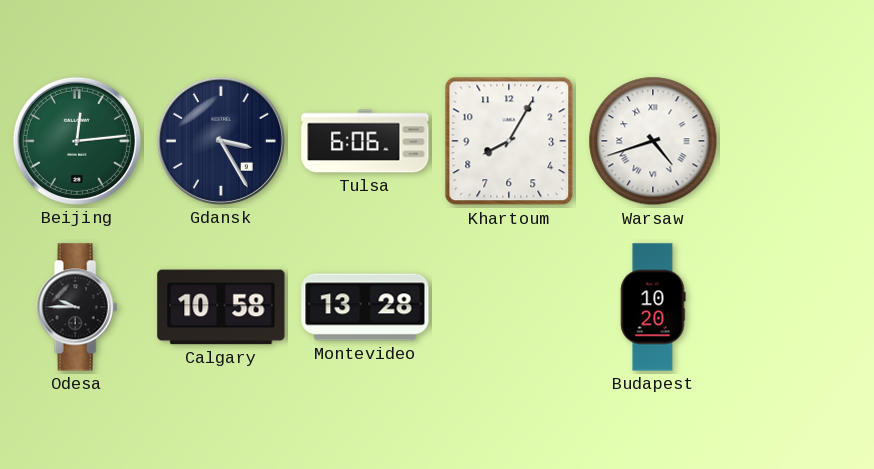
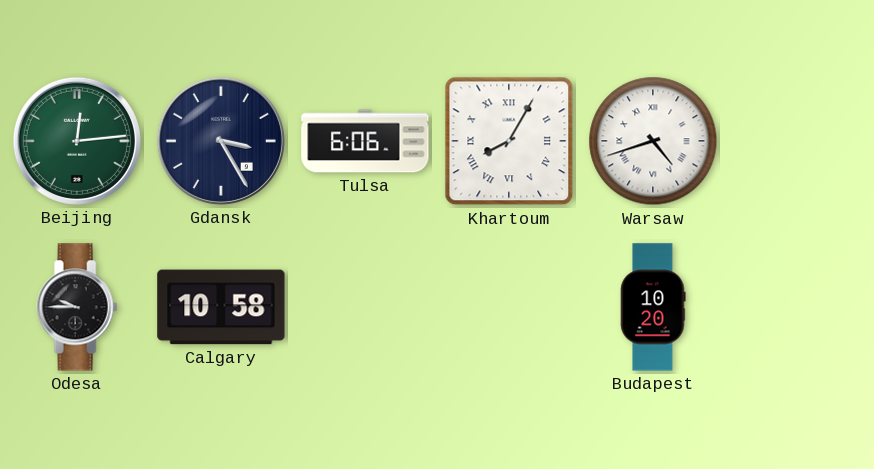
Khartoum numerals: Arabic -> Roman
Montevideo: 13:28 -> none
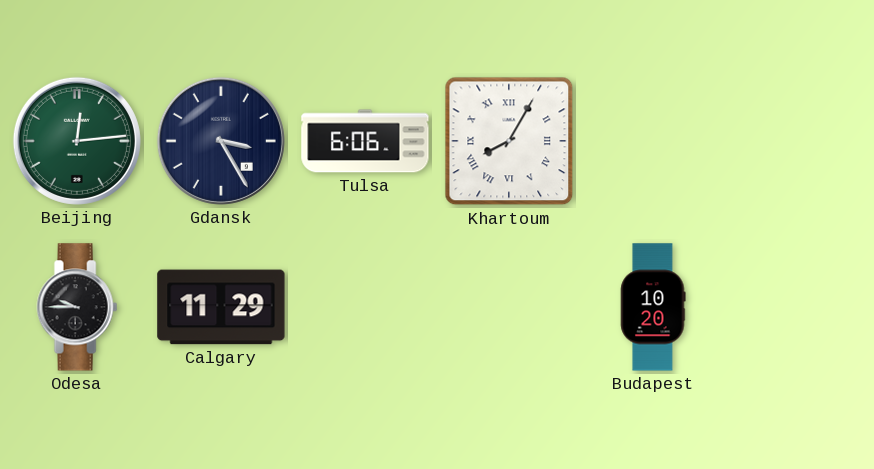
Warsaw: 4:42 -> none
Calgary: 10:58 -> 11:29
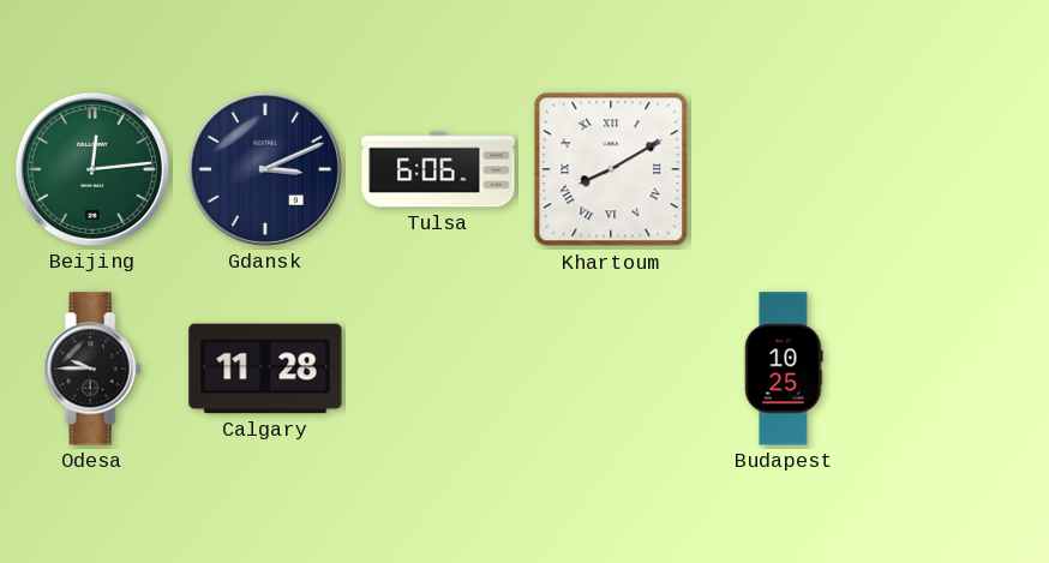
Gdansk: 3:25 -> 3:11
Khartoum: 8:05 -> 8:10
Calgary: 11:29 -> 11:28
Budapest: 10:20 -> 10:25
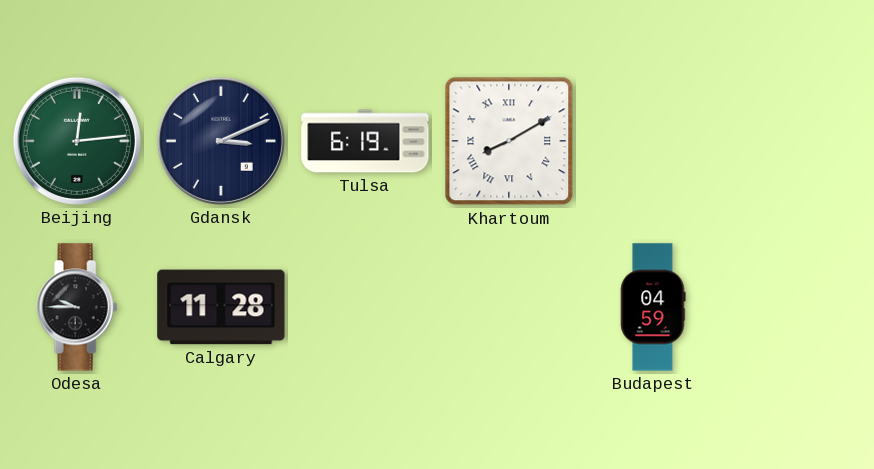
Tulsa: 6:06 -> 6:19
Budapest: 10:25 -> 04:59
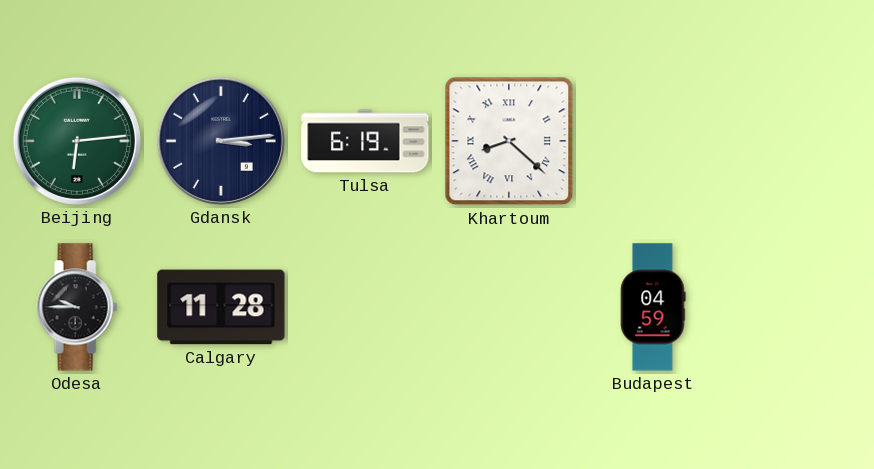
Beijing: 12:14 -> 6:14
Gdansk: 3:11 -> 3:14
Khartoum: 8:10 -> 8:22
